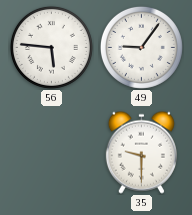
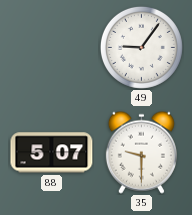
56: 5:46 -> none
88: none -> 5:07
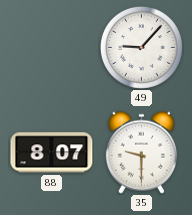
49: 9:06 -> 9:07
88: 5:07 -> 8:07
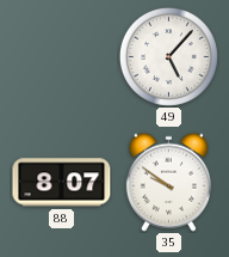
49: 9:07 -> 5:07
35: 9:30 -> 9:51
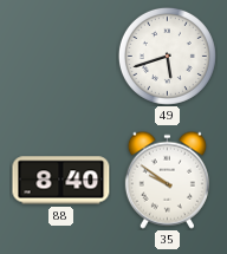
49: 5:07 -> 5:42
88: 8:07 -> 8:40
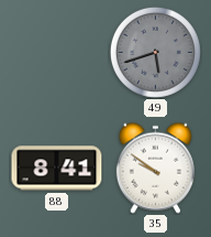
49 dial: white -> grey
88: 8:40 -> 8:41
